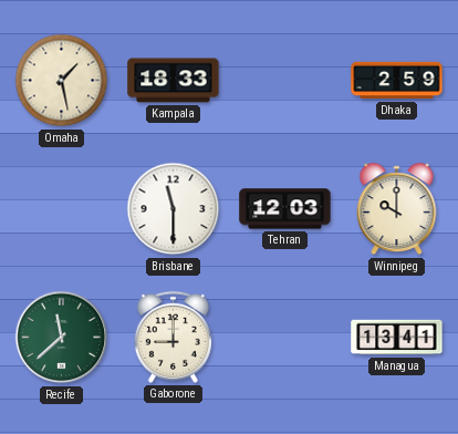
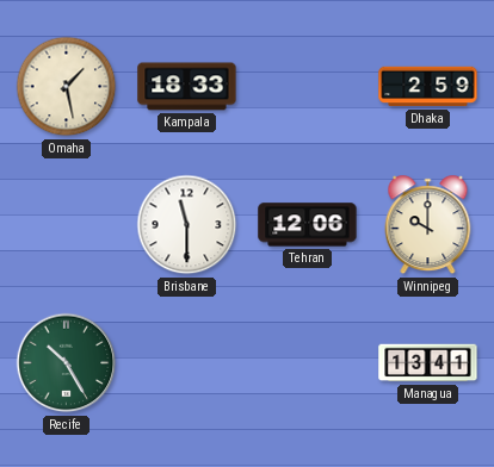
Tehran: 12:03 -> 12:06
Recife: 11:38 -> 10:25
Gaborone: 9:00 -> none
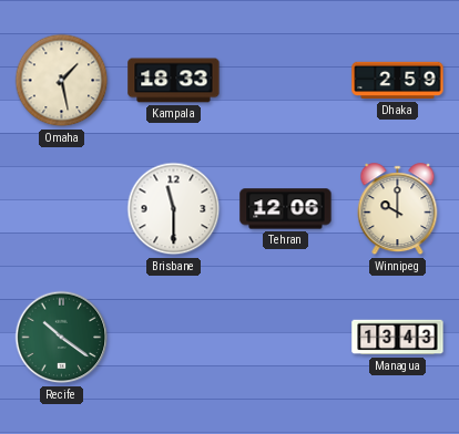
Recife: 10:25 -> 10:21
Managua: 13:41 -> 13:43
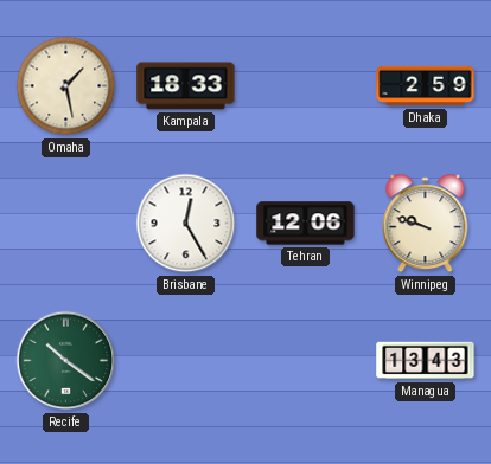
Brisbane: 11:30 -> 12:25
Winnipeg: 10:00 -> 9:48
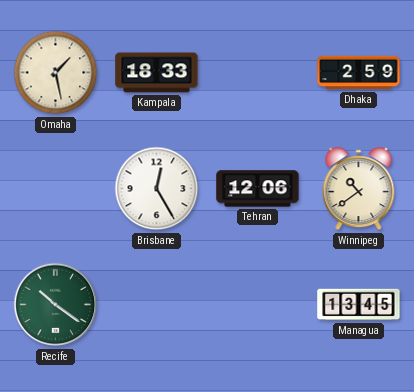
Winnipeg: 9:48 -> 10:39
Managua: 13:43 -> 13:45
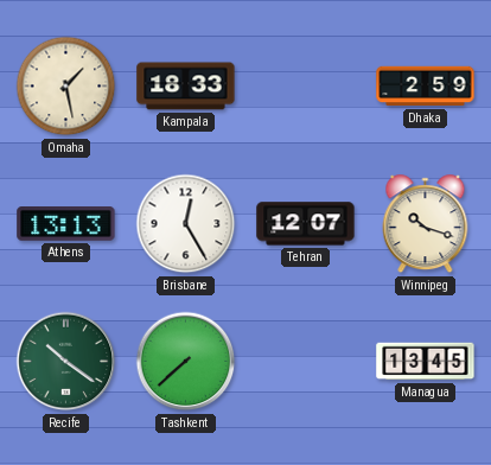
Athens: none -> 13:13
Tehran: 12:06 -> 12:07
Winnipeg: 10:39 -> 10:18
Tashkent: none -> 7:38
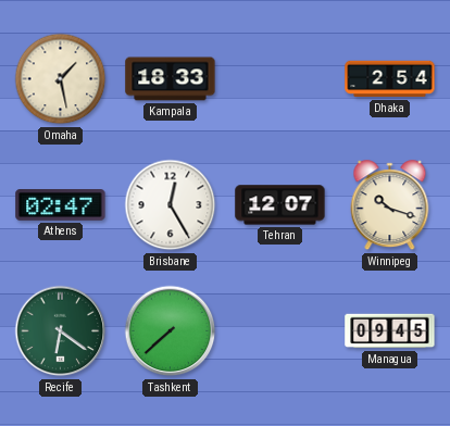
Dhaka: 2:59 -> 2:54
Athens: 13:13 -> 02:47
Recife: 10:21 -> 6:21
Managua: 13:45 -> 09:45
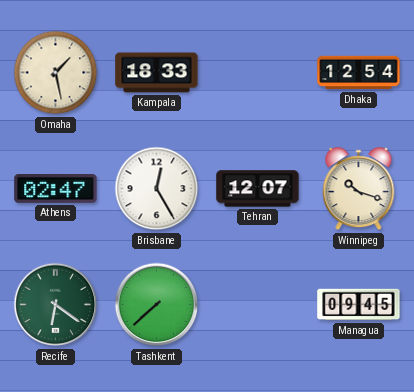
Dhaka: 2:54 -> 12:54
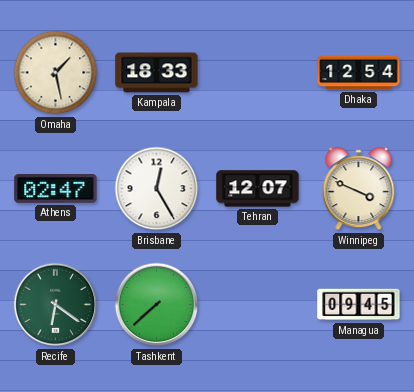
Winnipeg: 10:18 -> 3:49
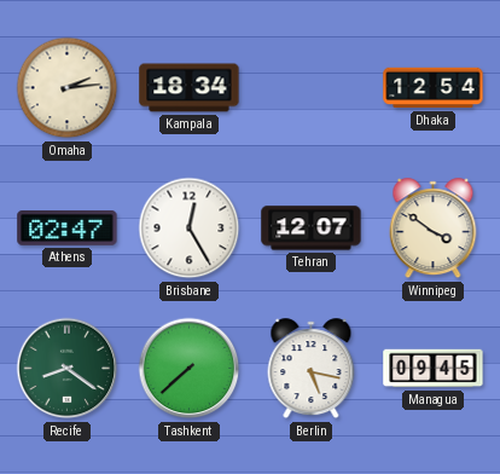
Omaha: 1:28 -> 2:14
Kampala: 18:33 -> 18:34
Winnipeg: 3:49 -> 3:51
Recife: 6:21 -> 8:21
Berlin: none -> 5:17
